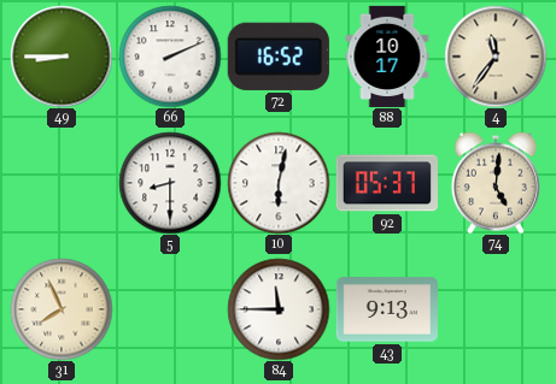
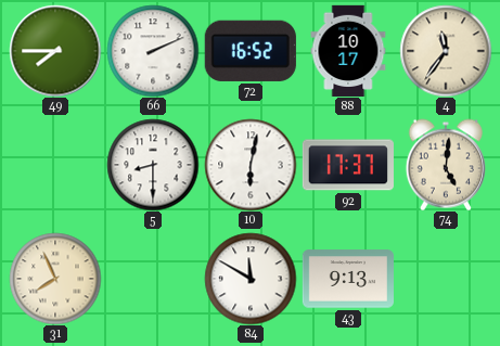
49: 8:45 -> 7:45
92: 05:37 -> 17:37
84: 11:45 -> 11:50
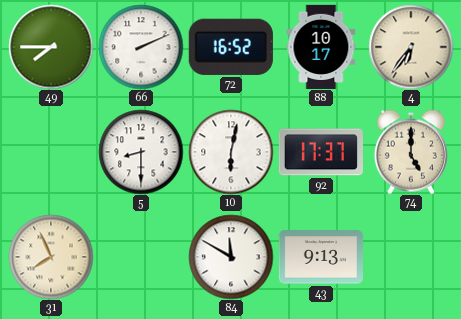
4: 11:36 -> 6:36
74: 5:01 -> 5:00
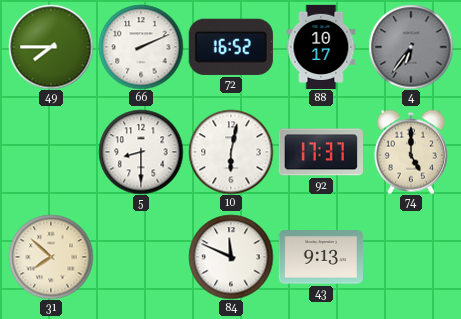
4 dial: cream -> grey
31: 7:56 -> 7:52
84: 11:50 -> 11:49
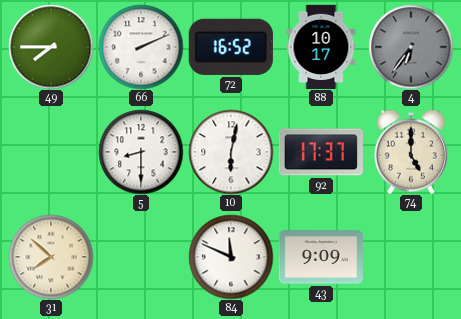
43: 9:13 -> 9:09
